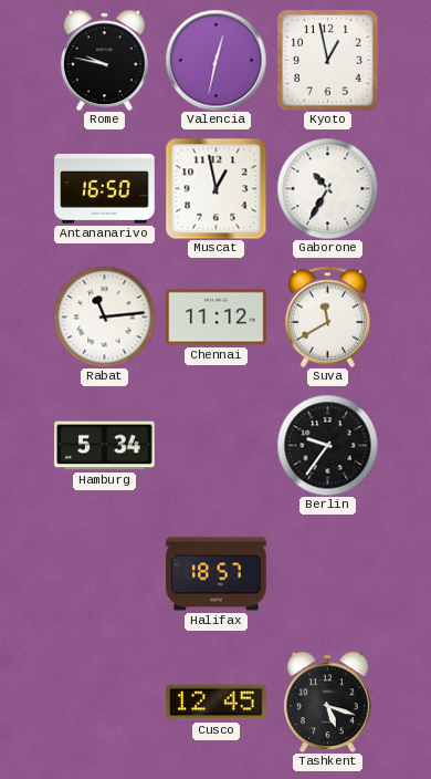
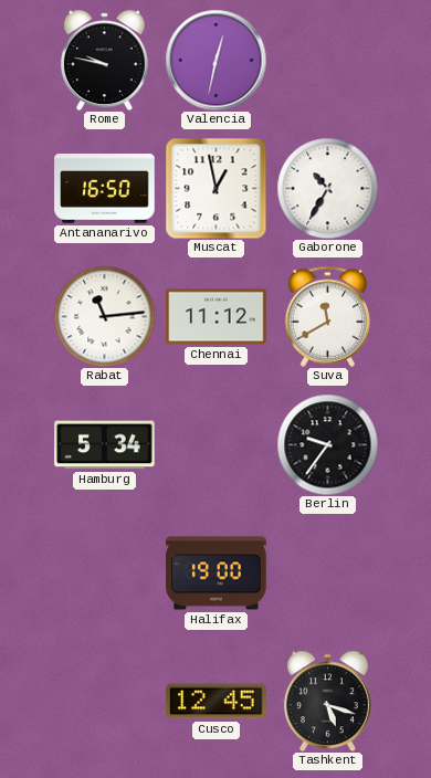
Kyoto: 12:58 -> none
Halifax: 18:57 -> 19:00
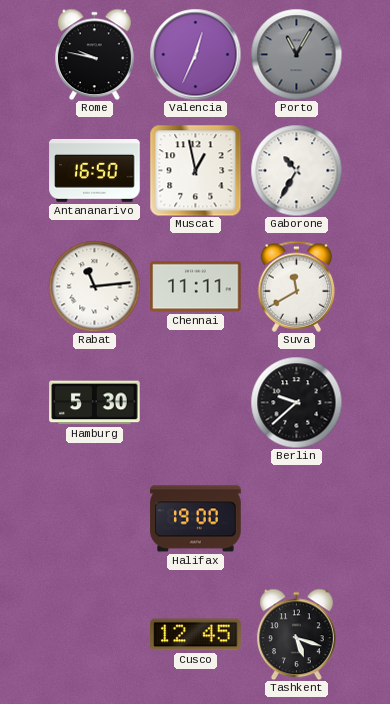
Valencia: 12:32 -> 12:34
Porto: none -> 11:05
Chennai: 11:12 -> 11:11
Hamburg: 5:34 -> 5:30
Berlin: 9:36 -> 9:38
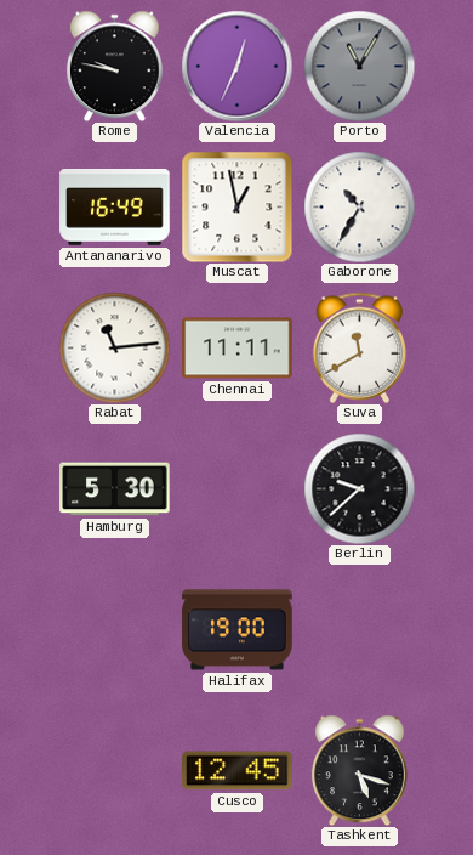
Antananarivo: 16:50 -> 16:49
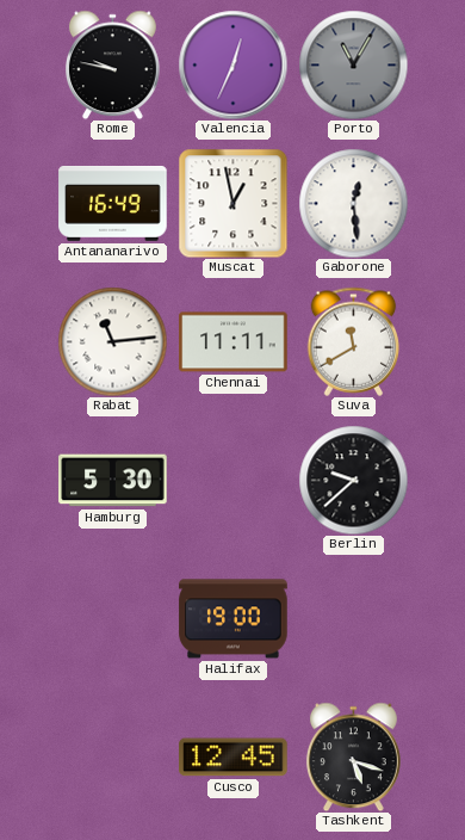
Gaborone: 10:35 -> 12:29
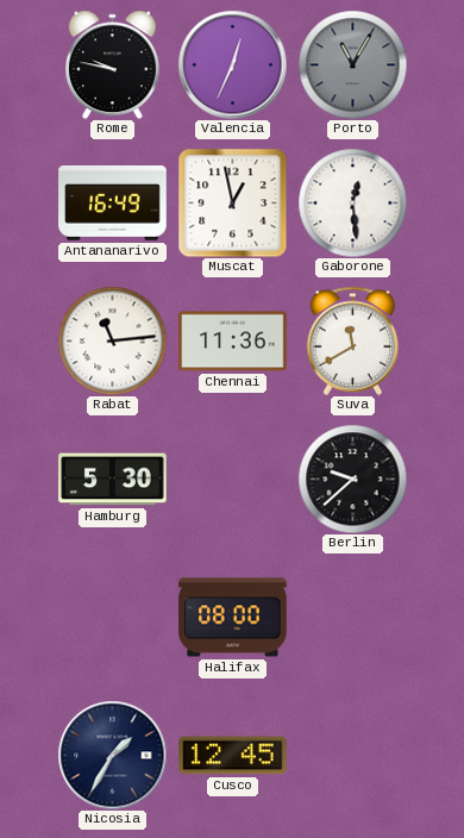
Chennai: 11:11 -> 11:36
Halifax: 19:00 -> 08:00
Nicosia: none -> 1:35
Tashkent: 5:18 -> none
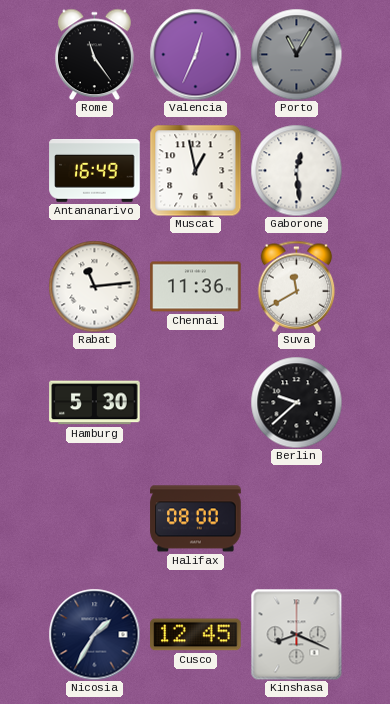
Rome: 9:47 -> 11:24
Kinshasa: none -> 8:19
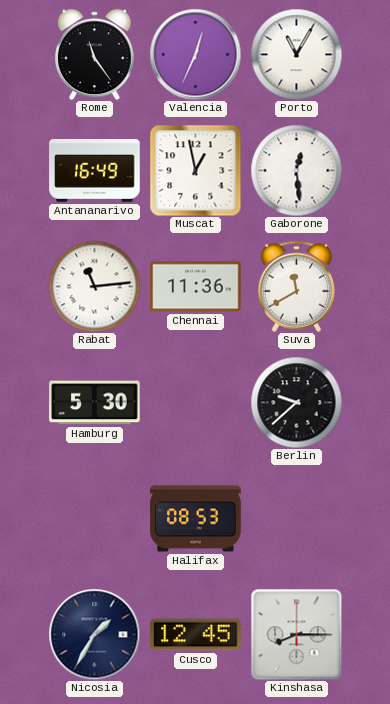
Porto dial: grey -> white
Halifax: 08:00 -> 08:53
Kinshasa: 8:19 -> 8:15
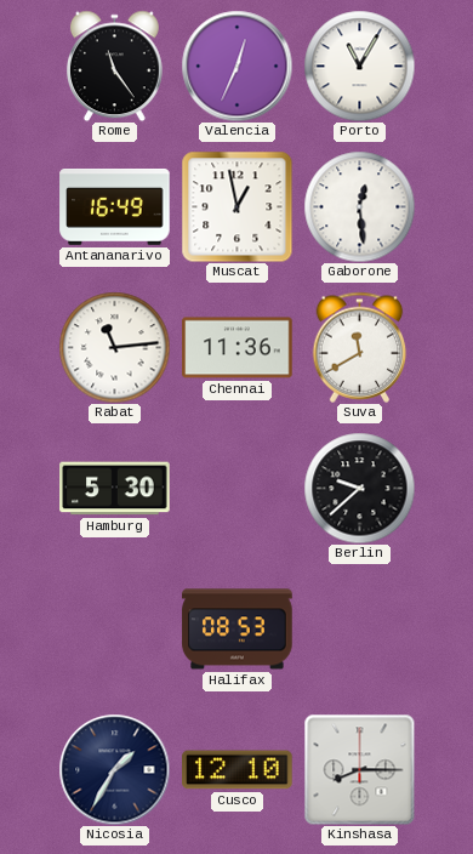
Cusco: 12:45 -> 12:10
